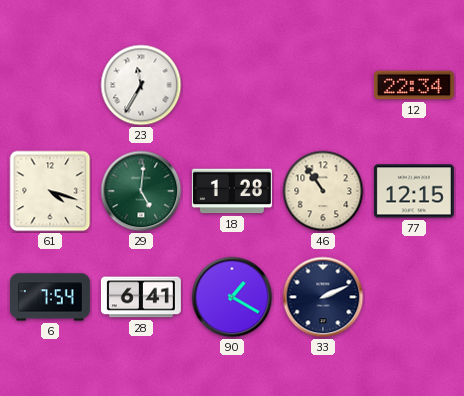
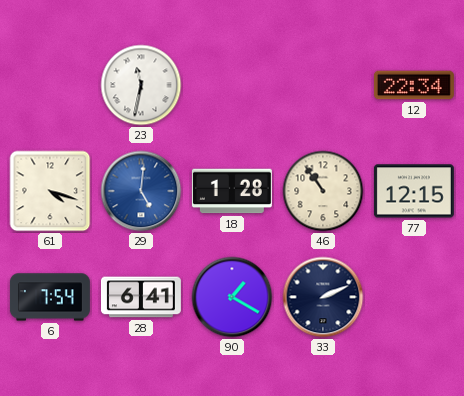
23: 11:35 -> 11:32
29 dial: green -> blue
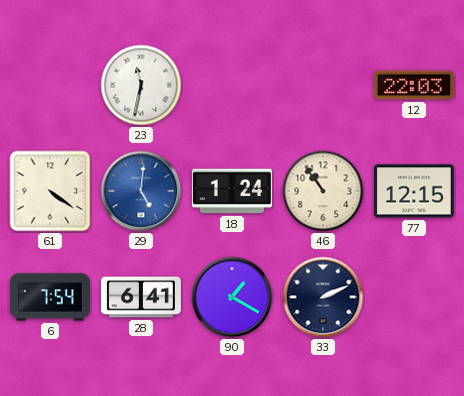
12: 22:34 -> 22:03
61: 4:18 -> 4:21
18: 1:28 -> 1:24
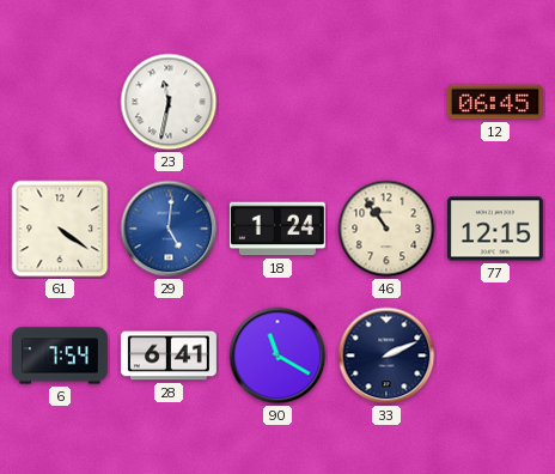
12: 22:03 -> 06:45
90: 1:20 -> 11:20
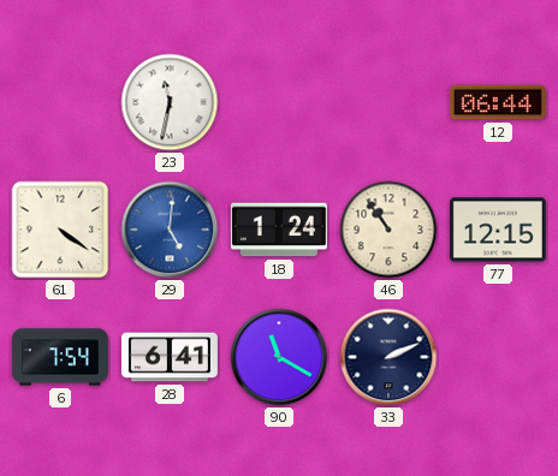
12: 06:45 -> 06:44
